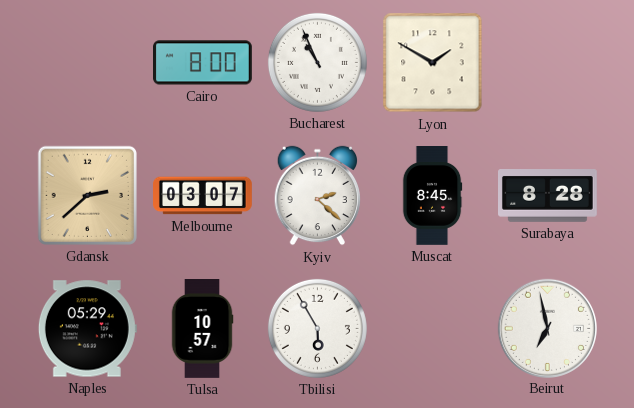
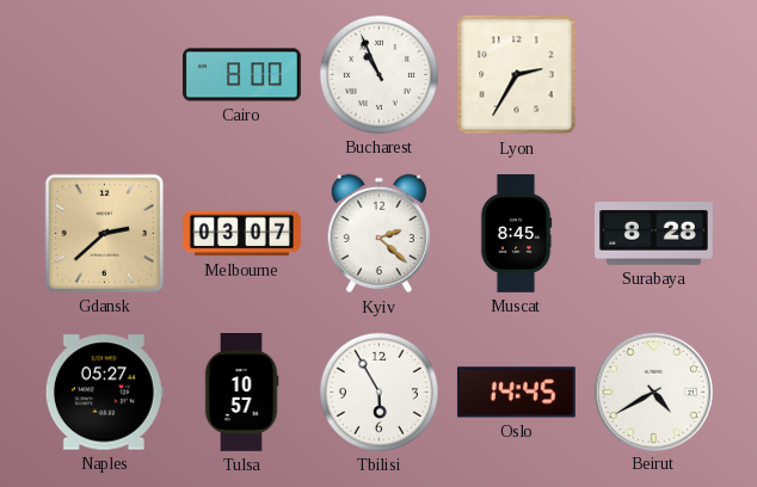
Lyon: 1:50 -> 2:35
Naples: 05:29 -> 05:27
Oslo: none -> 14:45
Beirut: 6:58 -> 4:40
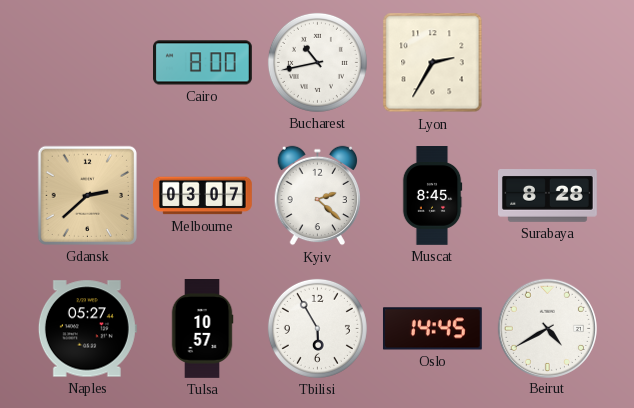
Bucharest: 10:56 -> 10:43
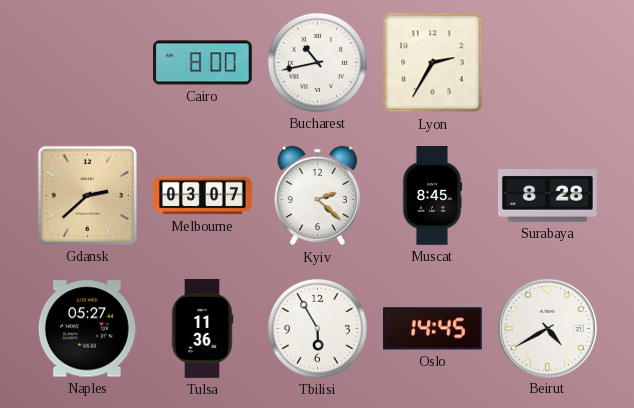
Tulsa: 10:57 -> 11:36
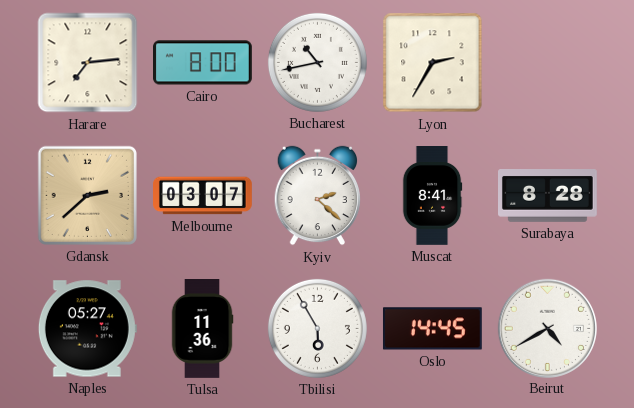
Harare: none -> 7:14
Muscat: 8:45 -> 8:41
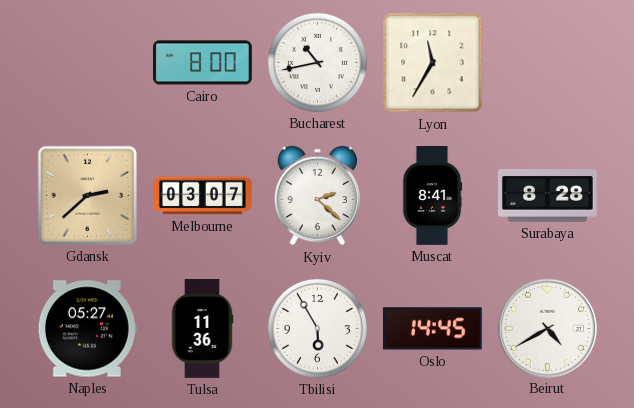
Harare: 7:14 -> none
Lyon: 2:35 -> 11:35
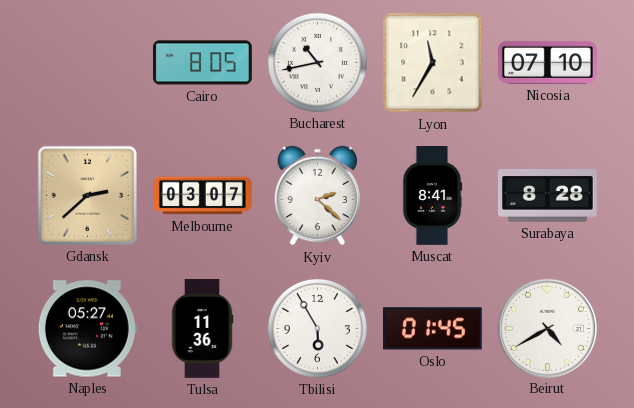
Cairo: 8:00 -> 8:05
Nicosia: none -> 07:10
Oslo: 14:45 -> 01:45
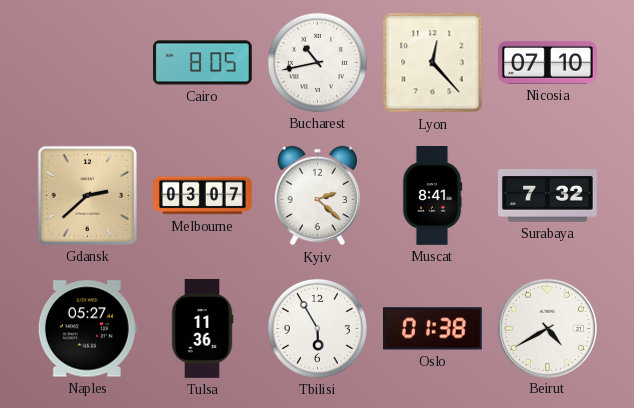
Lyon: 11:35 -> 12:23
Surabaya: 8:28 -> 7:32
Oslo: 01:45 -> 01:38
